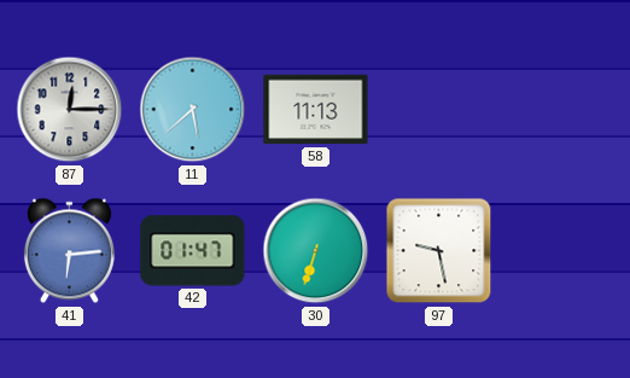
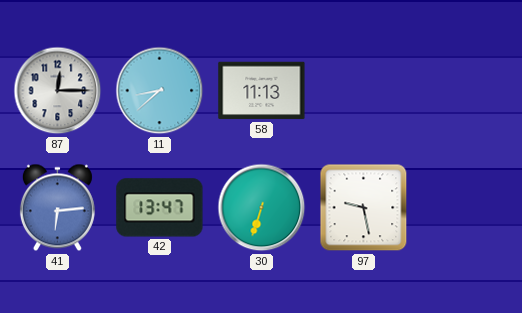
11: 5:38 -> 8:38
42: 01:47 -> 13:47
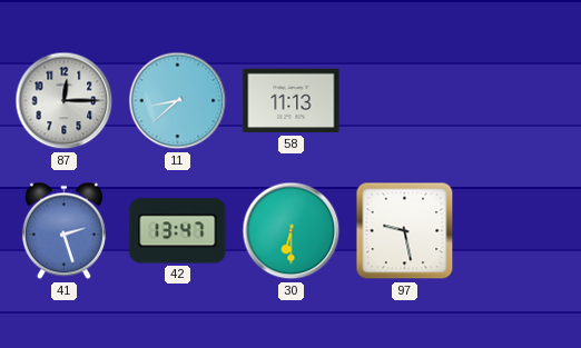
41: 6:14 -> 2:27
30: 6:33 -> 6:30
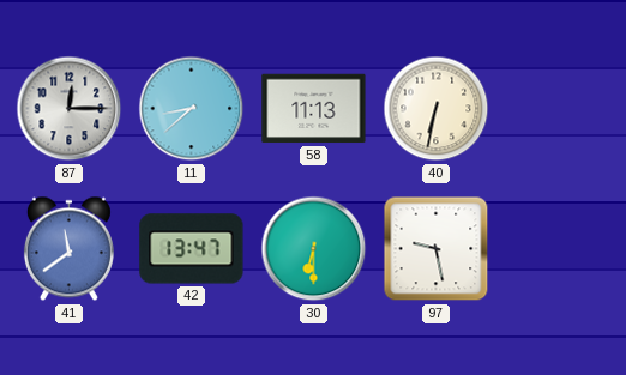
40: none -> 6:32
41: 2:27 -> 11:39
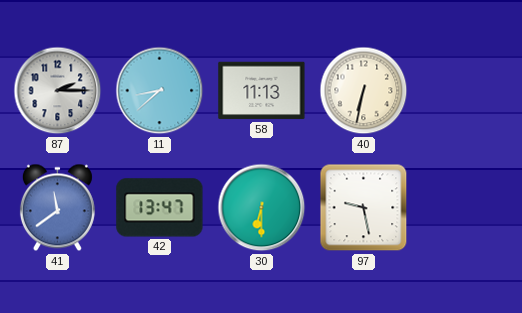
87: 12:15 -> 2:15
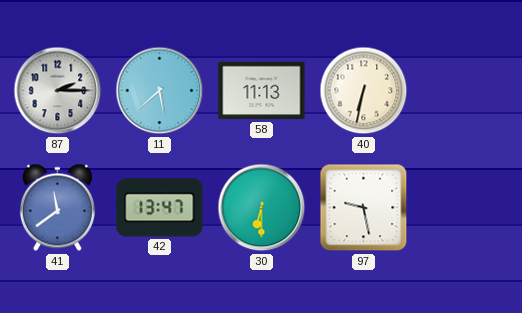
11: 8:38 -> 5:38
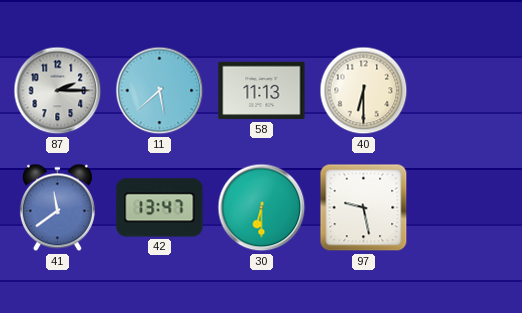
40: 6:32 -> 6:30
